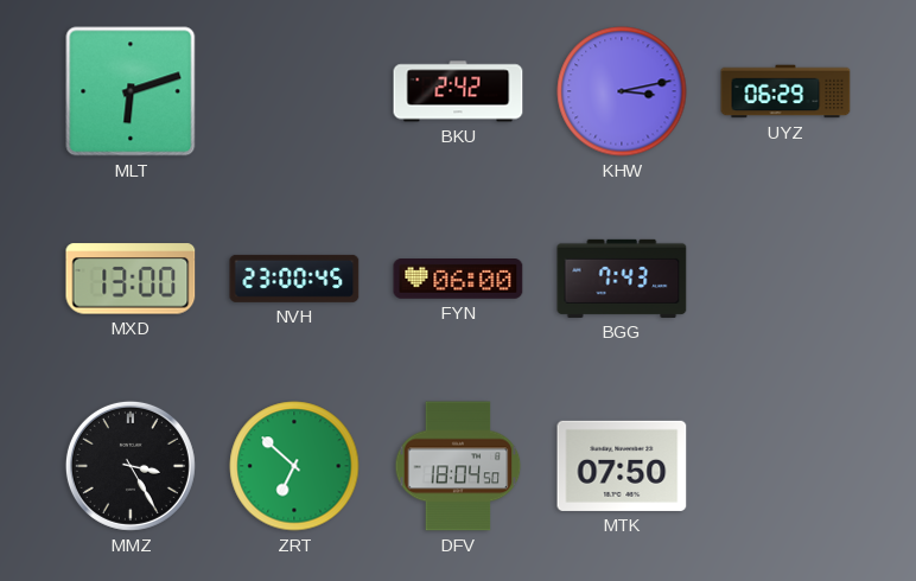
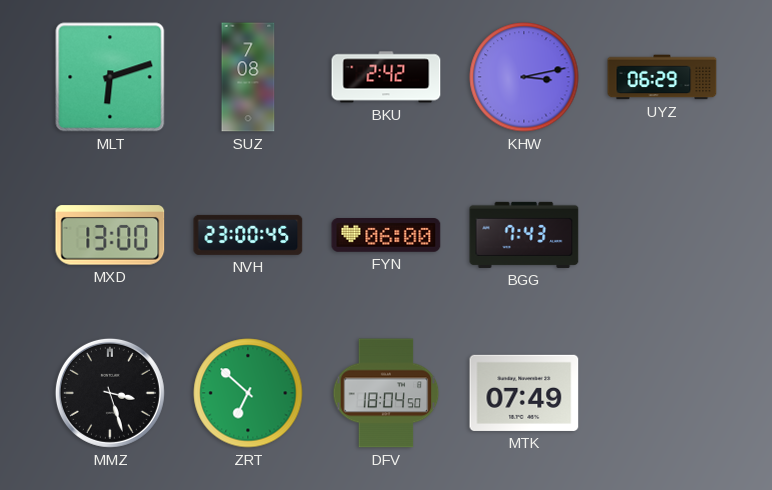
SUZ: none -> 7:08
MMZ: 3:25 -> 3:27
MTK: 07:50 -> 07:49
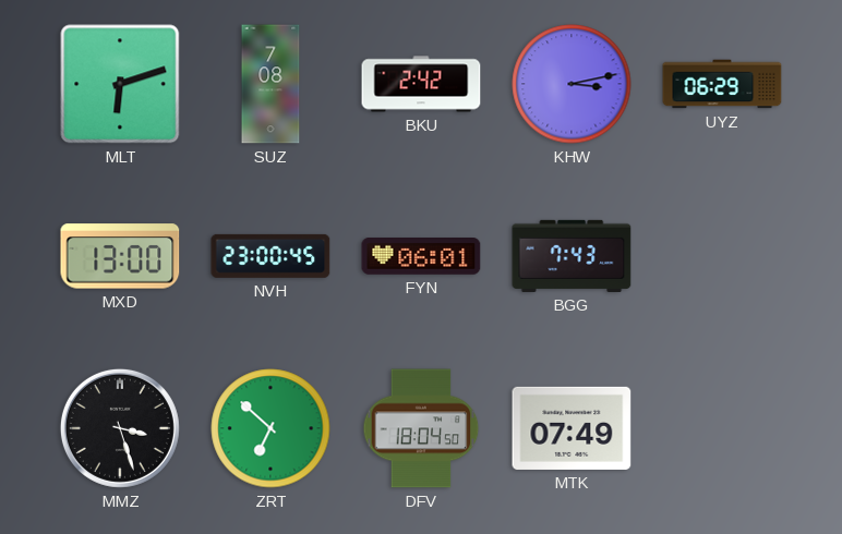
FYN: 06:00 -> 06:01
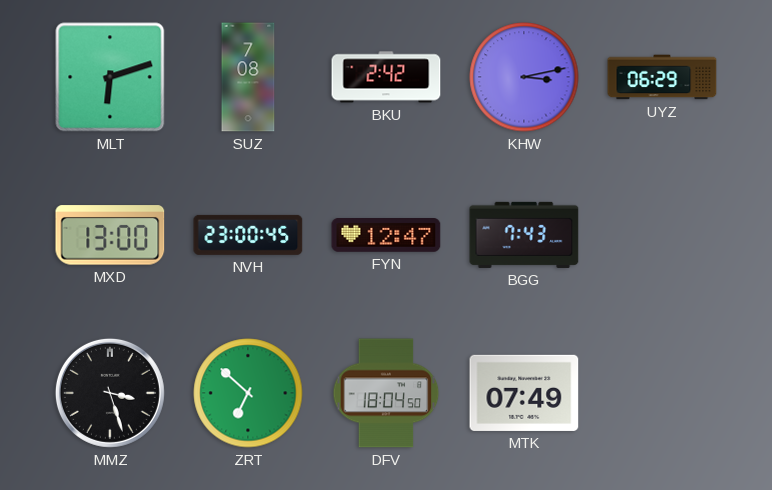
FYN: 06:01 -> 12:47
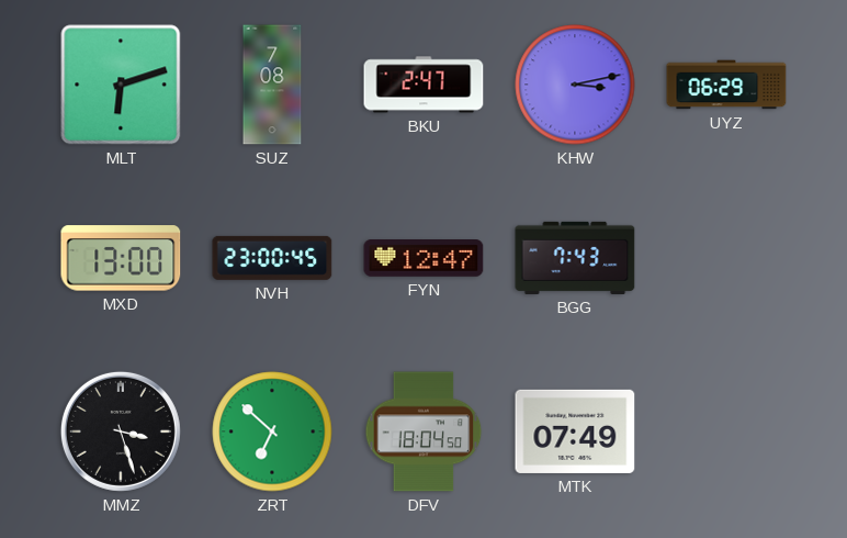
BKU: 2:42 -> 2:47
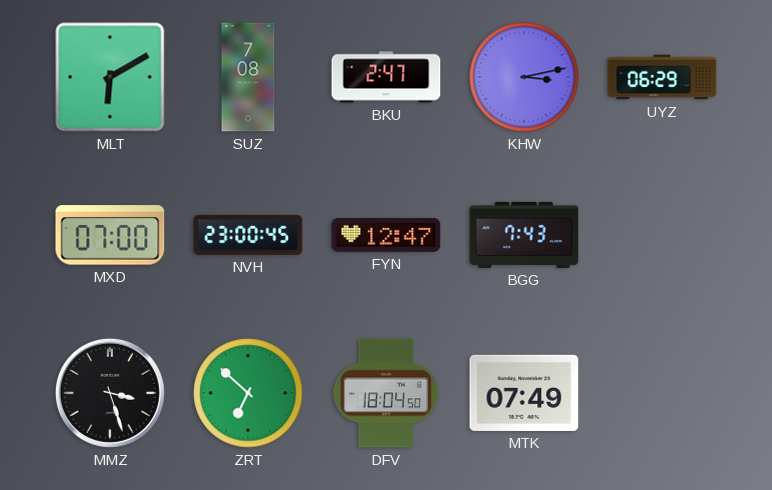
MLT: 6:12 -> 6:10
MXD: 13:00 -> 07:00
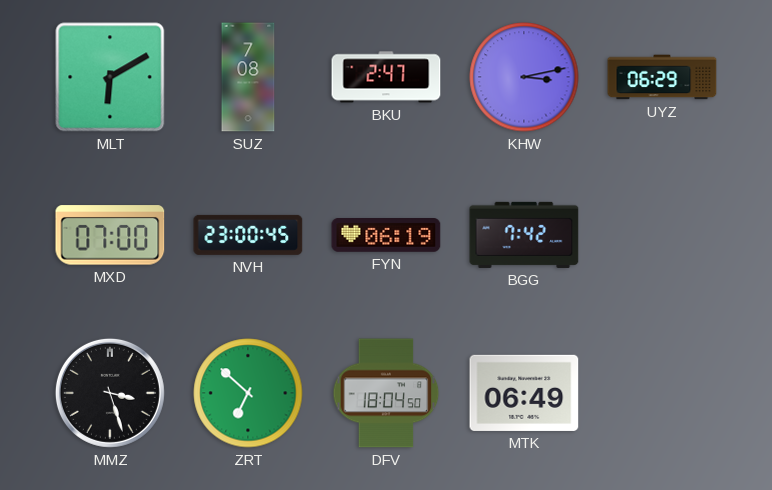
FYN: 12:47 -> 06:19
BGG: 7:43 -> 7:42
MTK: 07:49 -> 06:49
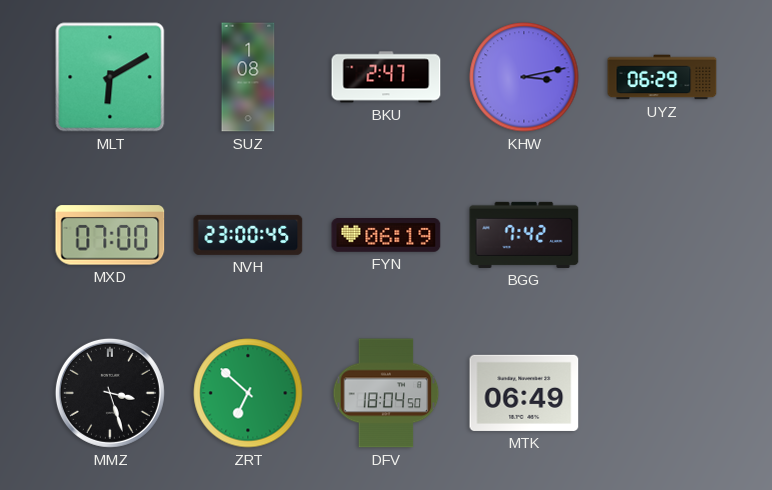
SUZ: 7:08 -> 1:08
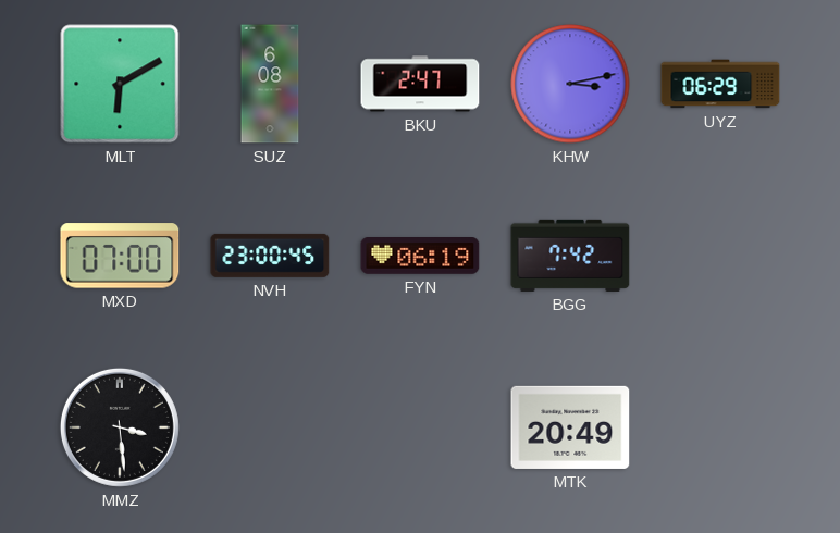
SUZ: 1:08 -> 6:08
MMZ: 3:27 -> 3:29
ZRT: 6:52 -> none
DFV: 18:04 -> none
MTK: 06:49 -> 20:49
